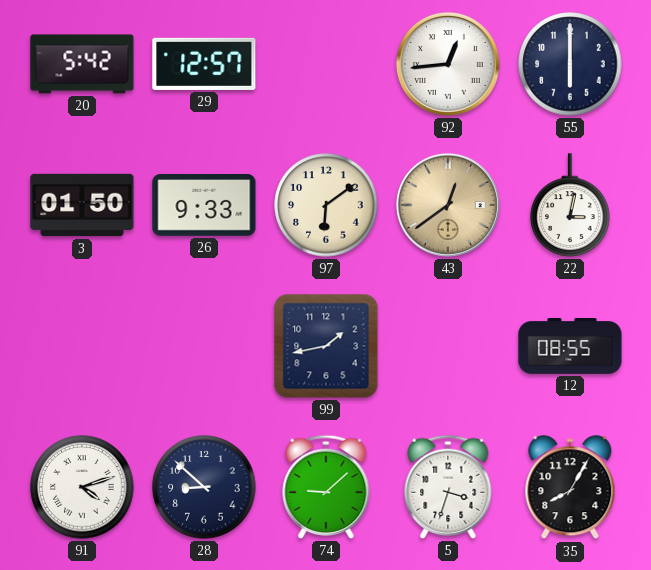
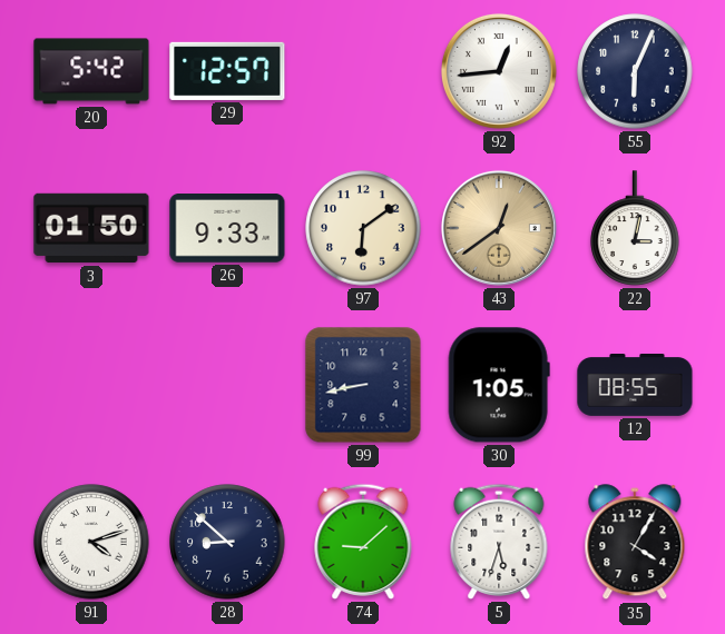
55: 6:00 -> 6:04
99: 1:43 -> 8:43
30: none -> 1:05
5: 3:33 -> 5:33
35: 8:05 -> 4:05
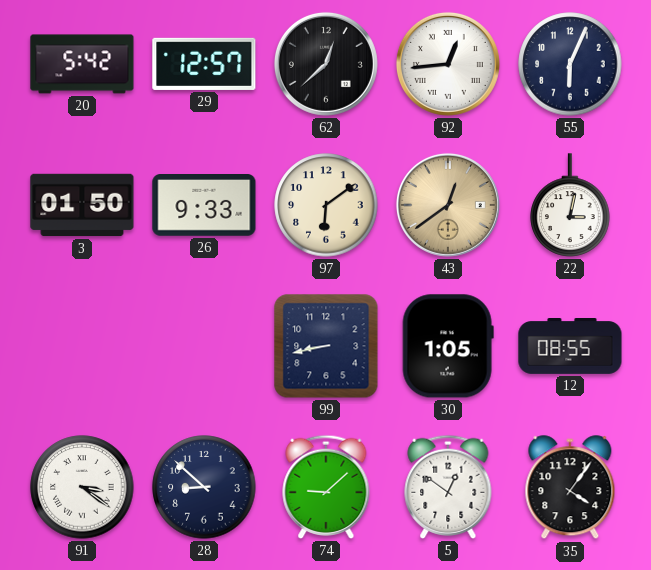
62: none -> 12:38
91: 4:12 -> 3:21
5: 5:33 -> 12:51
35: 4:05 -> 4:06
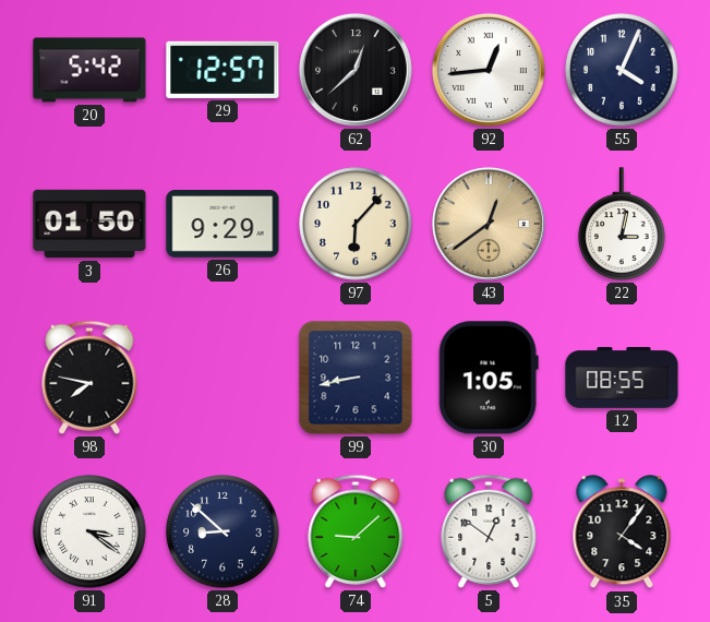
55: 6:04 -> 4:04
26: 9:33 -> 9:29
97: 6:09 -> 6:07
98: none -> 7:47
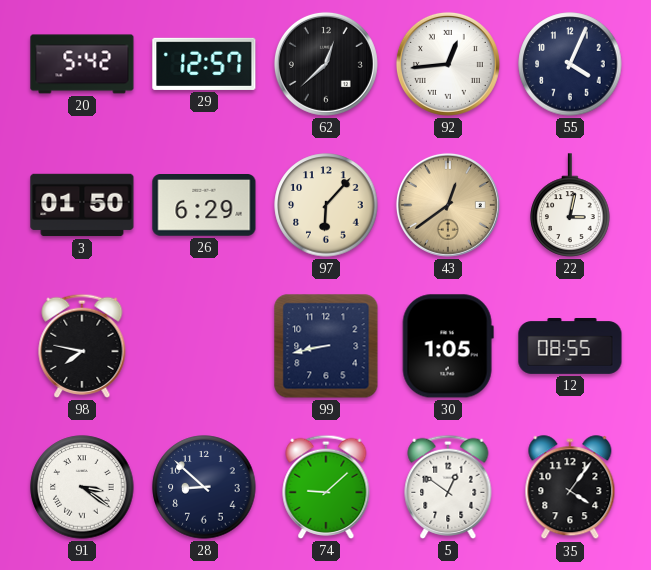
26: 9:29 -> 6:29
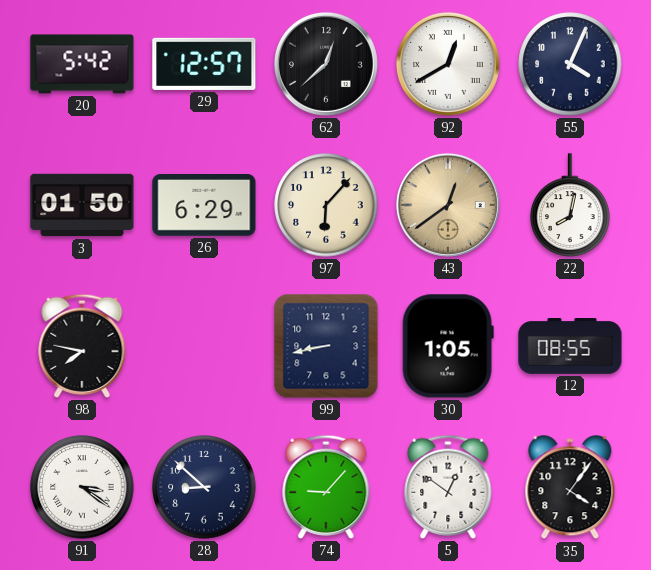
92: 12:44 -> 12:40
22: 3:02 -> 8:02
74: 9:08 -> 9:07
